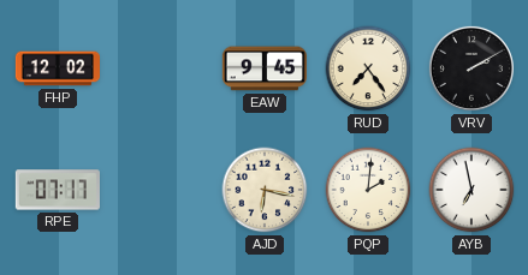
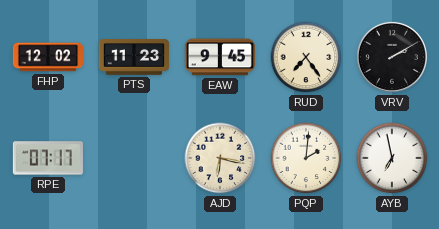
PTS: none -> 11:23
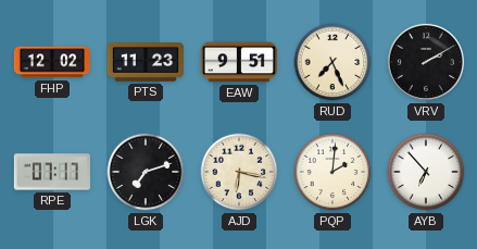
EAW: 9:45 -> 9:51
RUD: 7:24 -> 7:26
LGK: none -> 7:12
AYB: 6:58 -> 6:53
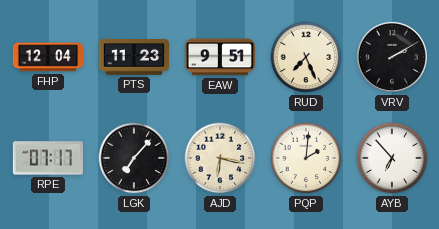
FHP: 12:02 -> 12:04
LGK: 7:12 -> 7:07
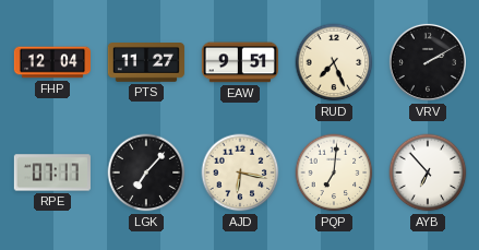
PTS: 11:23 -> 11:27
PQP: 2:01 -> 7:01
